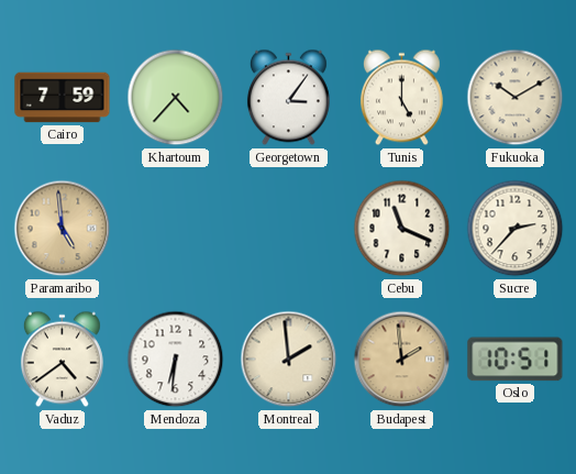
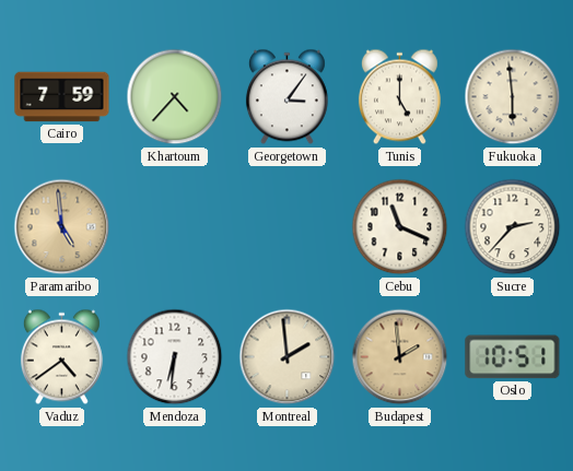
Fukuoka: 10:10 -> 5:59
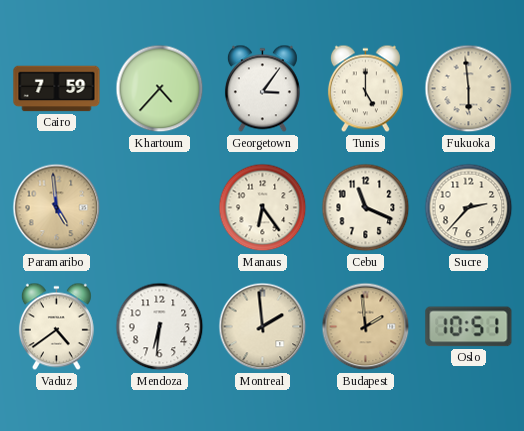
Manaus: none -> 6:24
